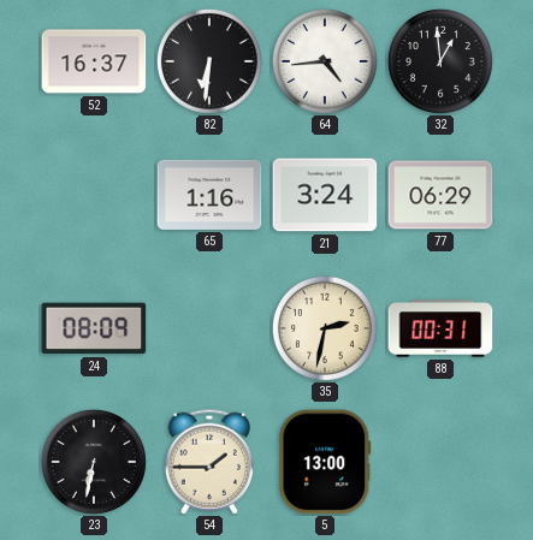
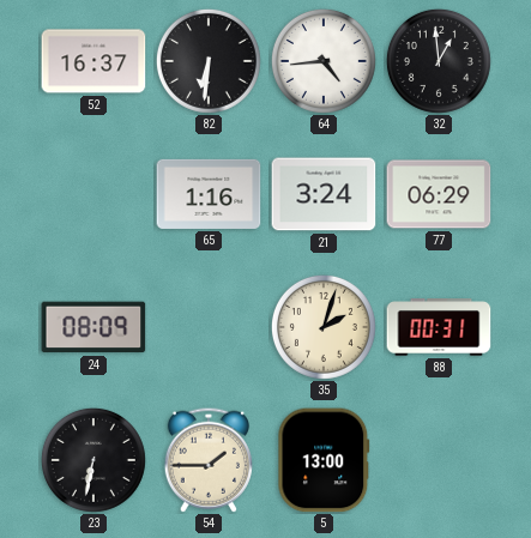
35: 2:32 -> 2:03
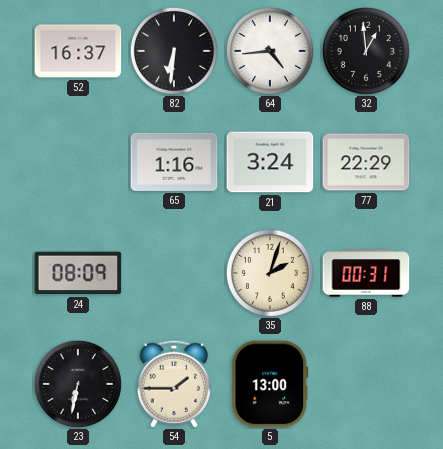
77: 06:29 -> 22:29
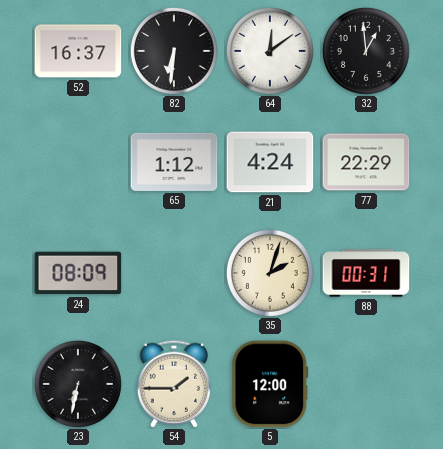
64: 4:44 -> 12:09
65: 1:16 -> 1:12
21: 3:24 -> 4:24
5: 13:00 -> 12:00
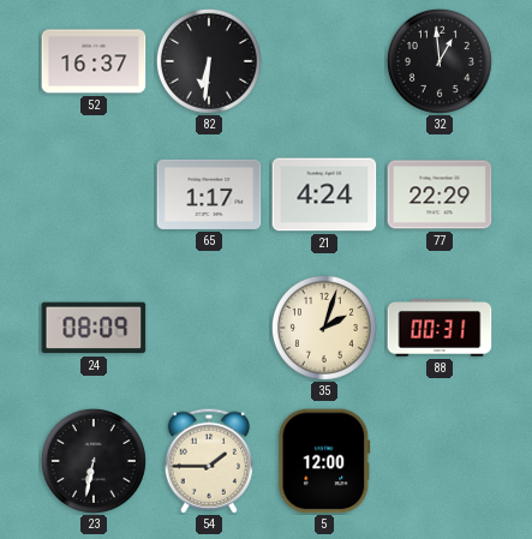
64: 12:09 -> none
65: 1:12 -> 1:17
